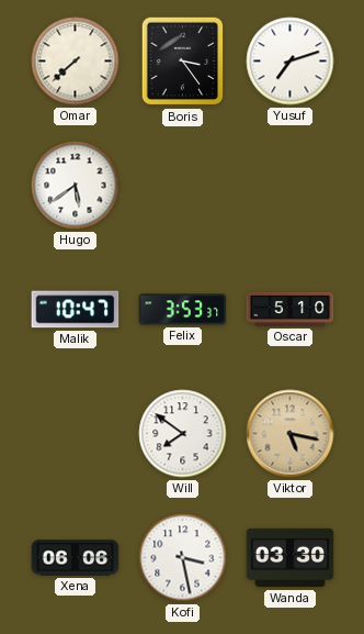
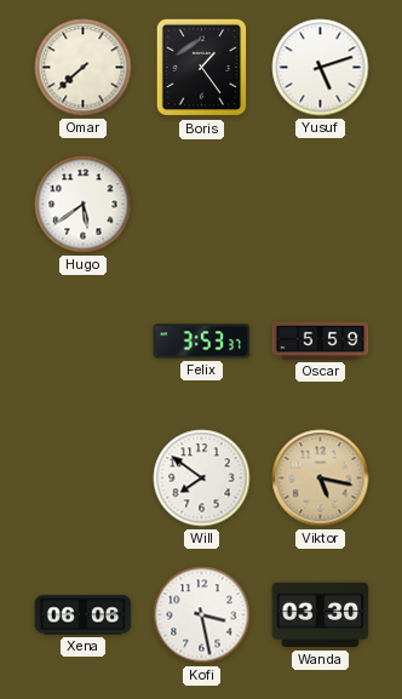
Boris: 3:24 -> 1:24
Yusuf: 7:12 -> 5:12
Malik: 10:47 -> none
Oscar: 5:10 -> 5:59
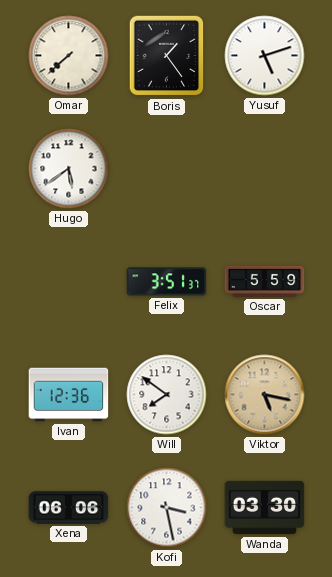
Felix: 3:53 -> 3:51
Ivan: none -> 12:36
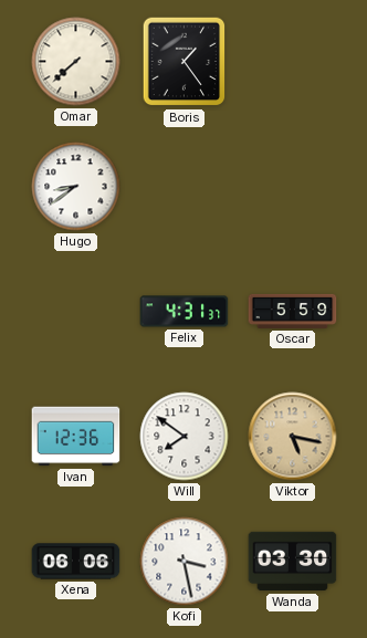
Yusuf: 5:12 -> none
Hugo: 5:39 -> 8:39
Felix: 3:51 -> 4:31
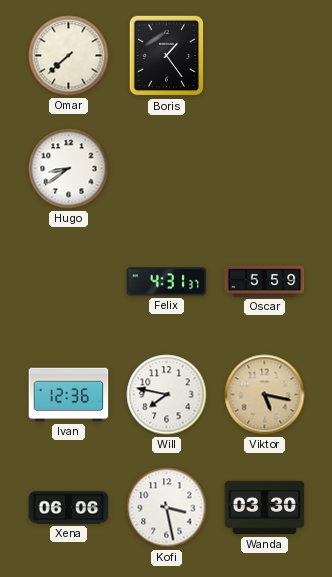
Will: 7:51 -> 7:47
